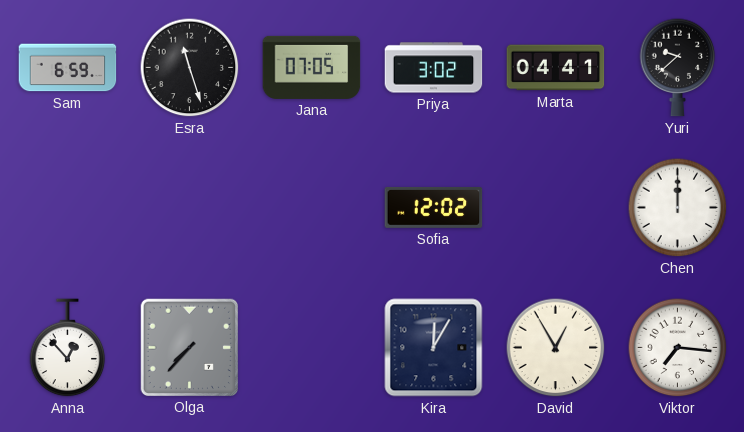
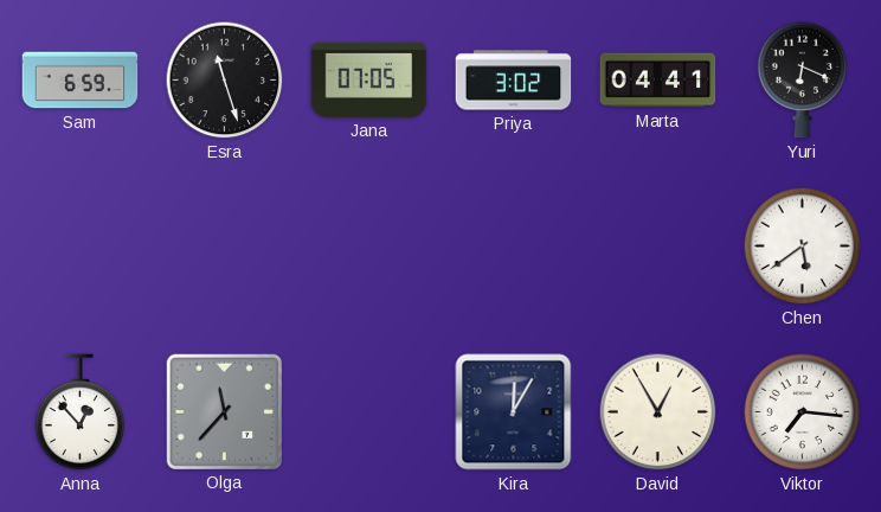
Yuri: 9:38 -> 6:19
Sofia: 12:02 -> none
Chen: 12:00 -> 5:39
Olga: 7:37 -> 11:37
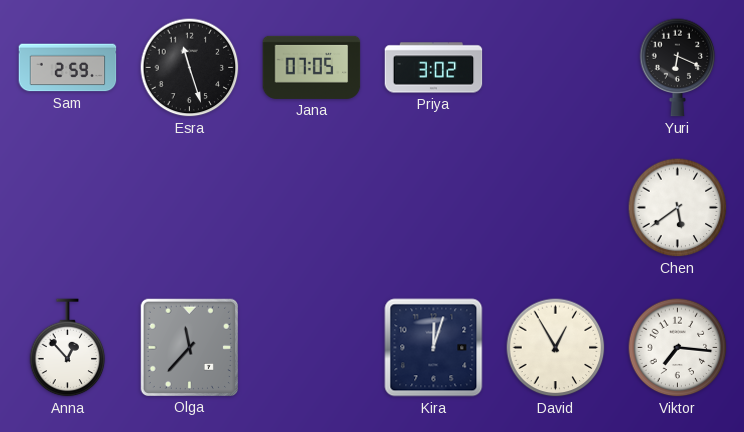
Sam: 6:59 -> 2:59
Marta: 04:41 -> none
Kira: 12:05 -> 12:03
